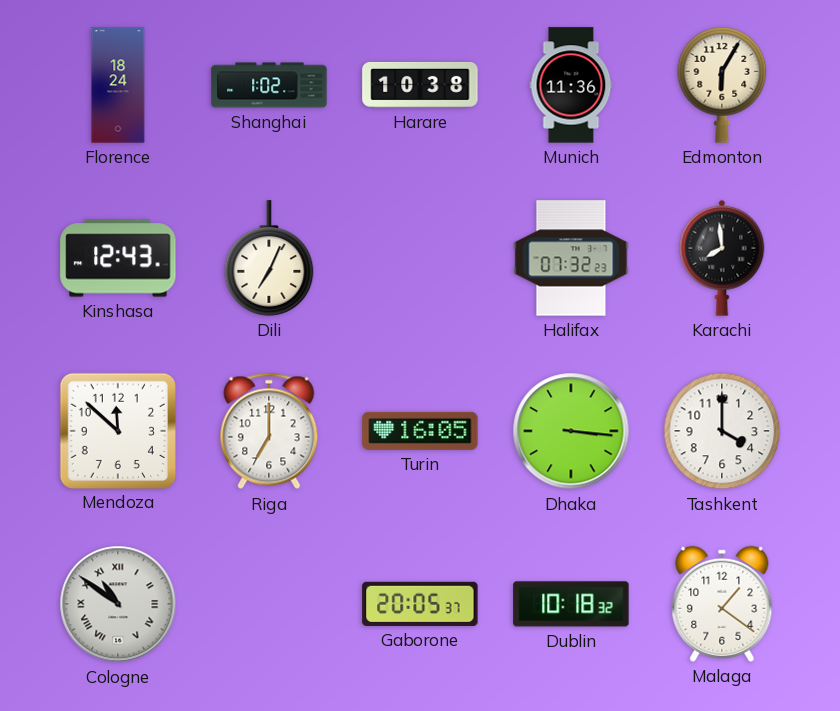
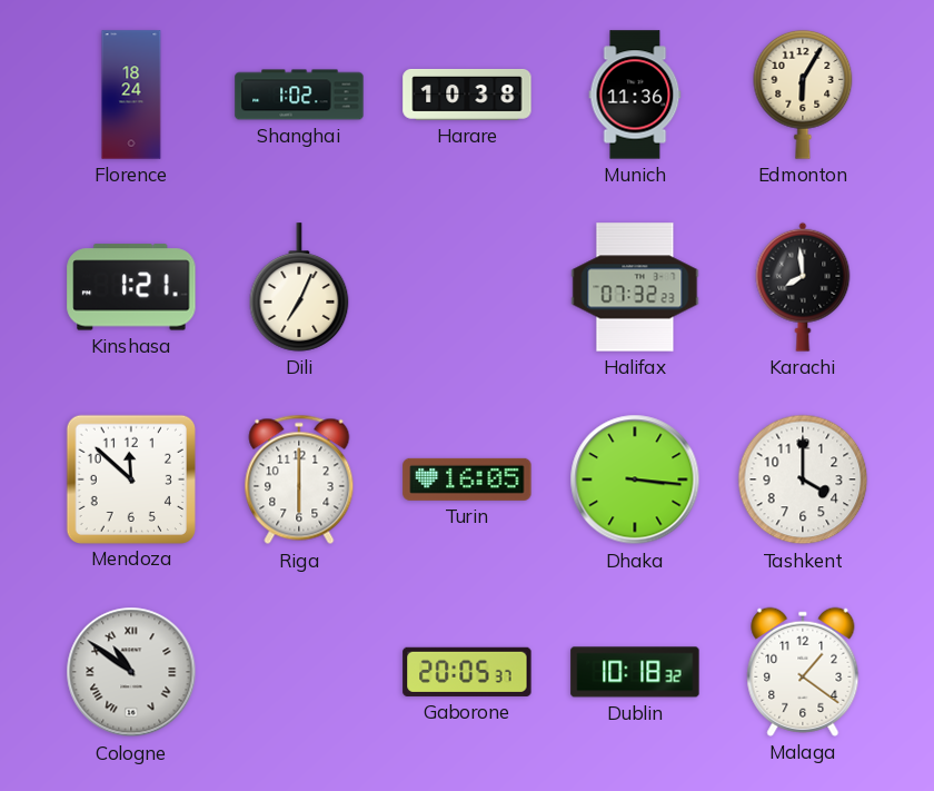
Kinshasa: 12:43 -> 1:21
Riga: 7:00 -> 6:00
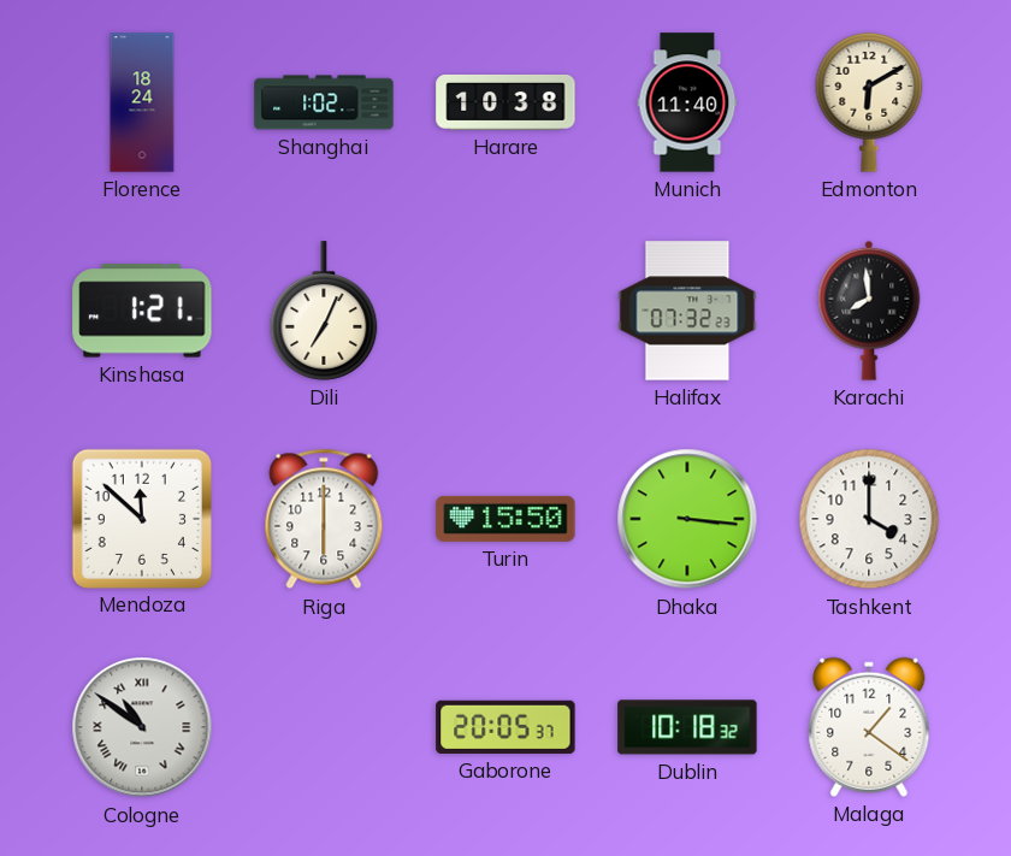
Munich: 11:36 -> 11:40
Edmonton: 6:05 -> 6:10
Turin: 16:05 -> 15:50
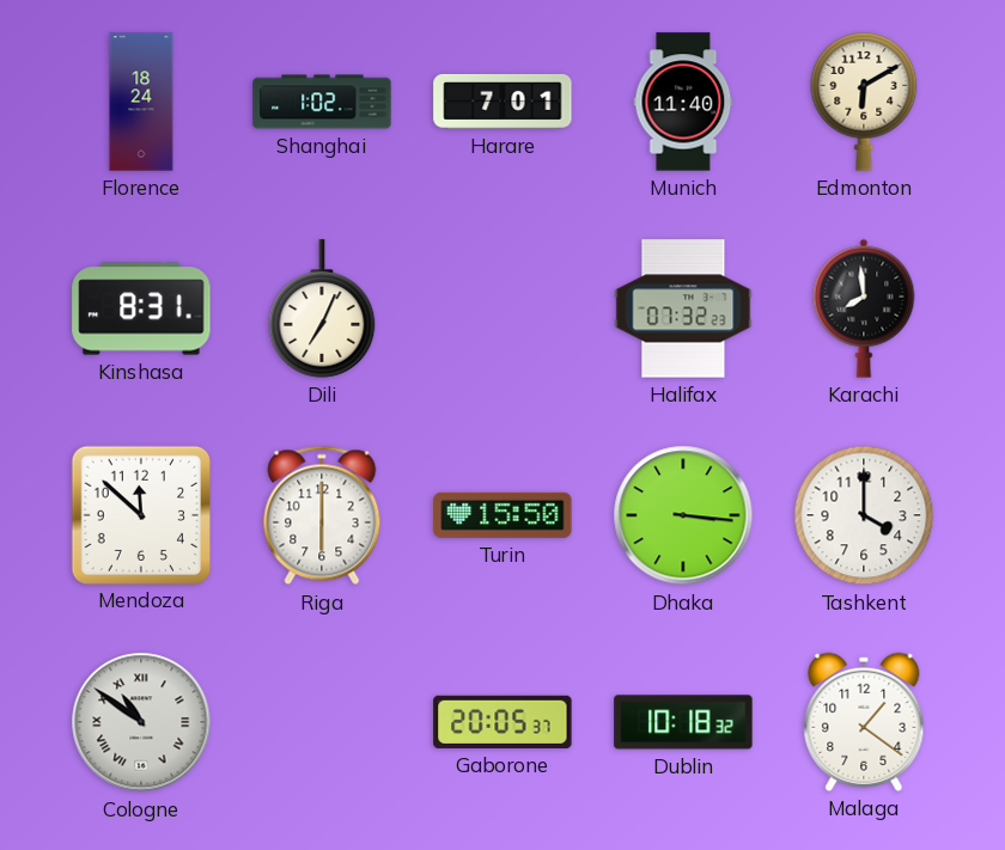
Harare: 10:38 -> 7:01
Kinshasa: 1:21 -> 8:31
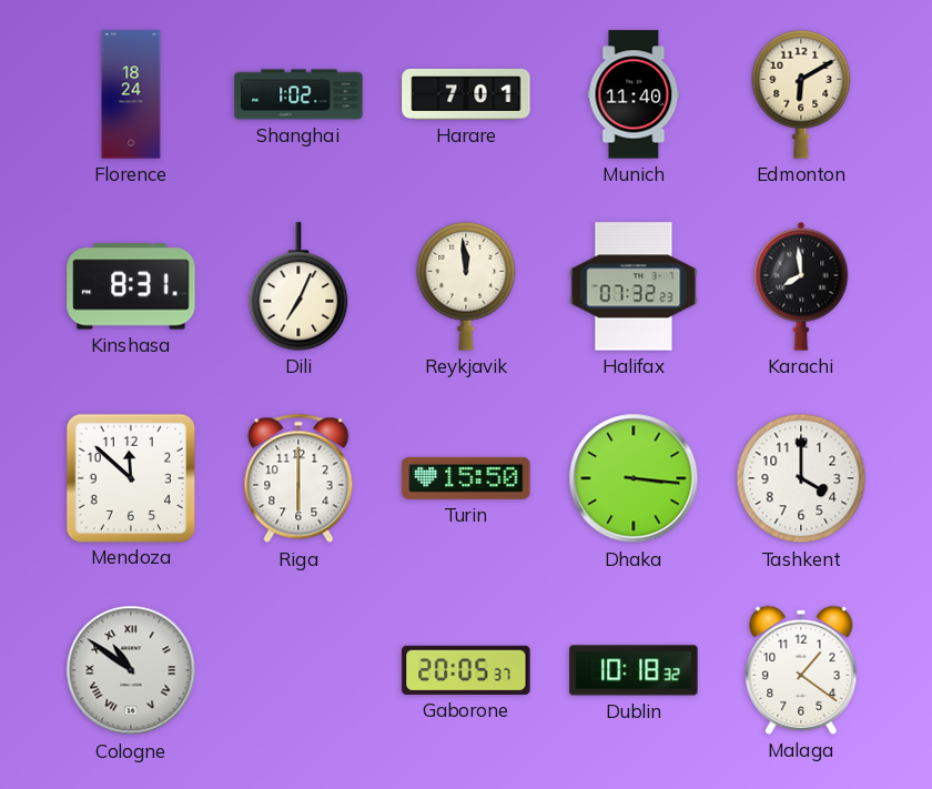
Reykjavik: none -> 11:59
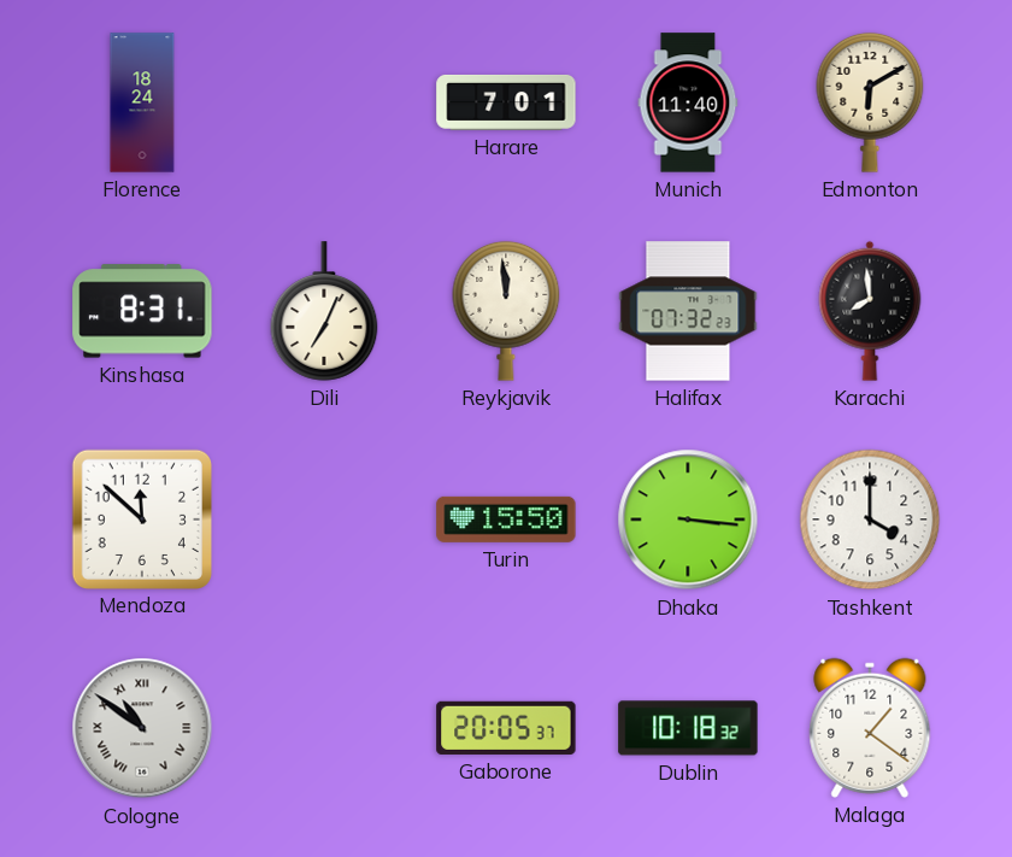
Shanghai: 1:02 -> none
Riga: 6:00 -> none
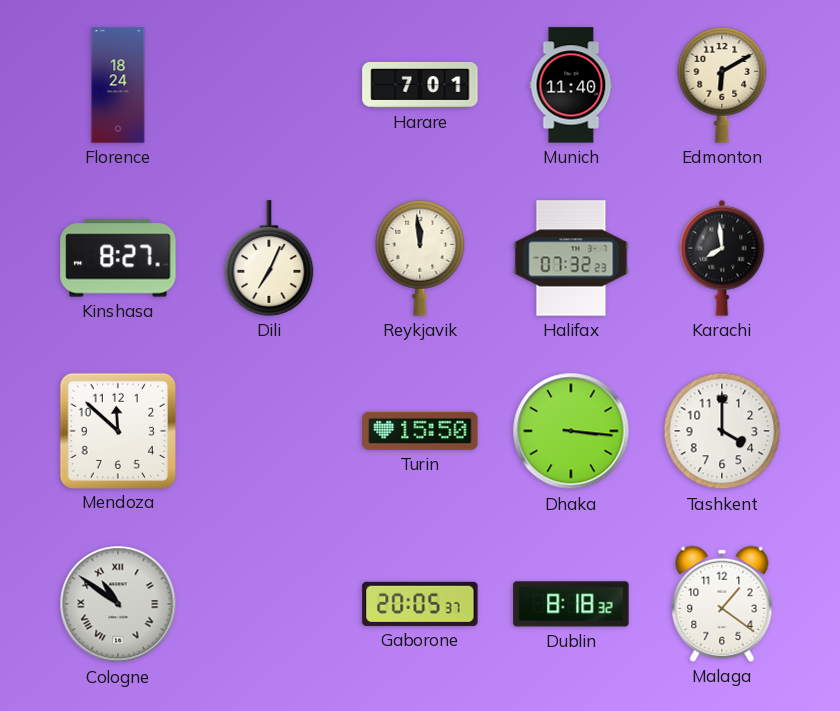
Kinshasa: 8:31 -> 8:27
Dublin: 10:18 -> 8:18
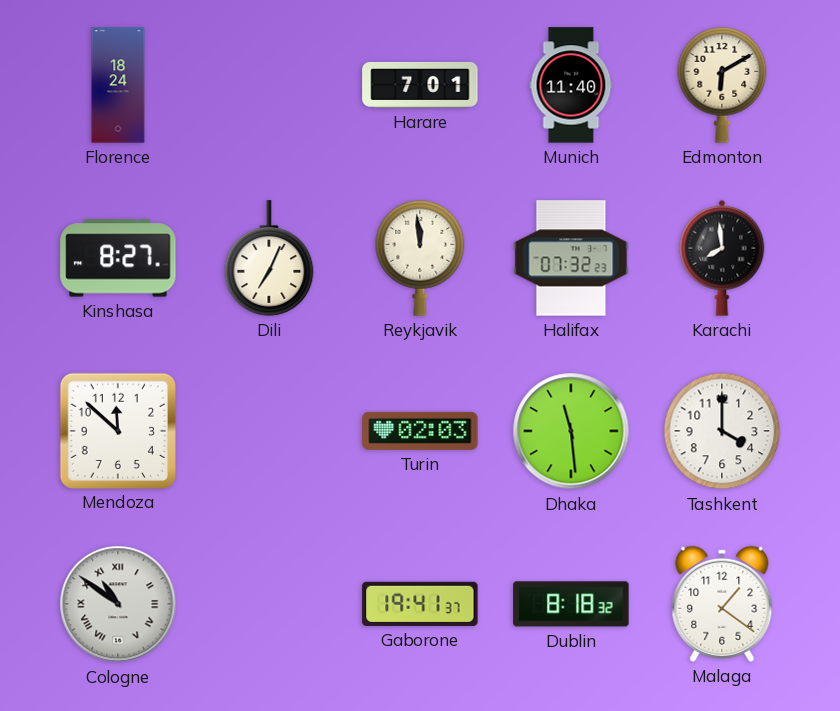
Turin: 15:50 -> 02:03
Dhaka: 3:16 -> 11:29
Gaborone: 20:05 -> 19:41
